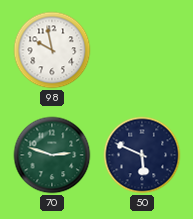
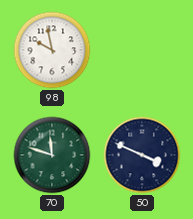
70: 2:48 -> 11:48
50: 5:49 -> 3:49
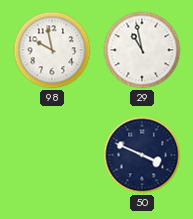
29: none -> 10:58
70: 11:48 -> none
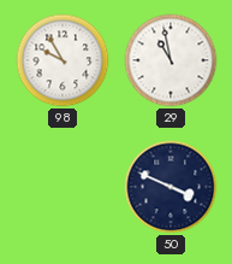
98: 9:58 -> 9:55
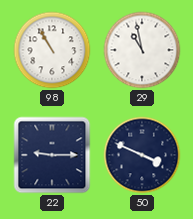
98: 9:55 -> 10:55
22: none -> 9:15
